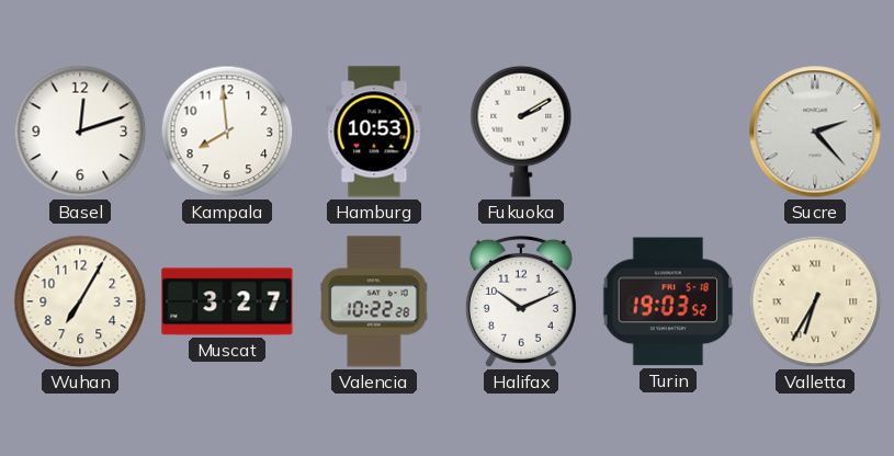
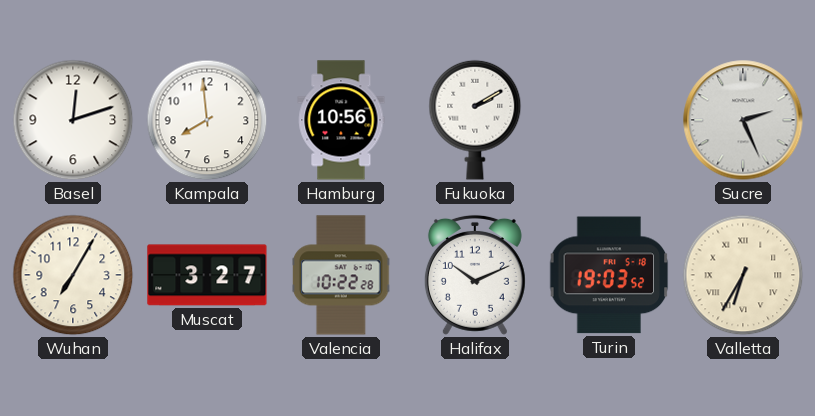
Hamburg: 10:53 -> 10:56
Sucre: 2:23 -> 2:26
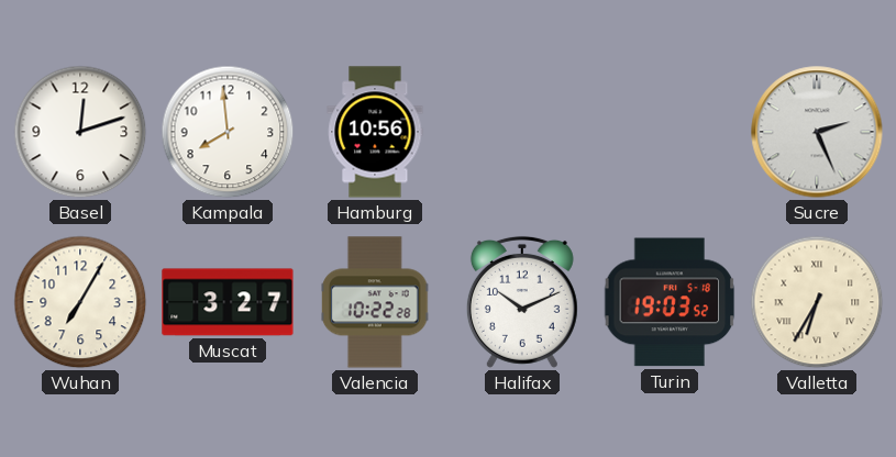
Fukuoka: 2:10 -> none
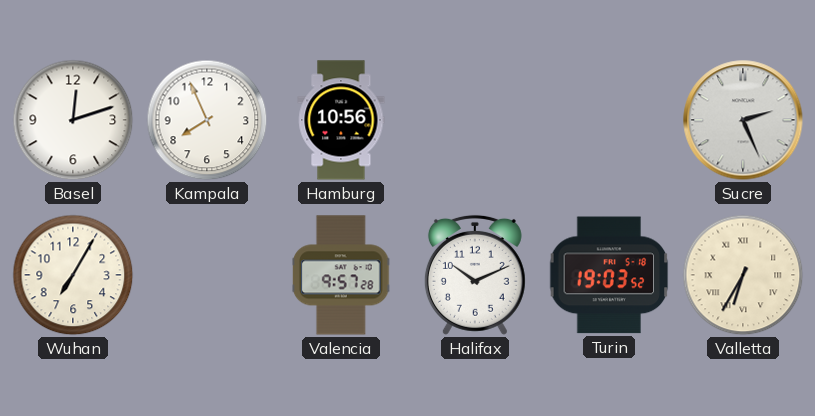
Kampala: 7:59 -> 7:56
Muscat: 3:27 -> none
Valencia: 10:22 -> 9:57
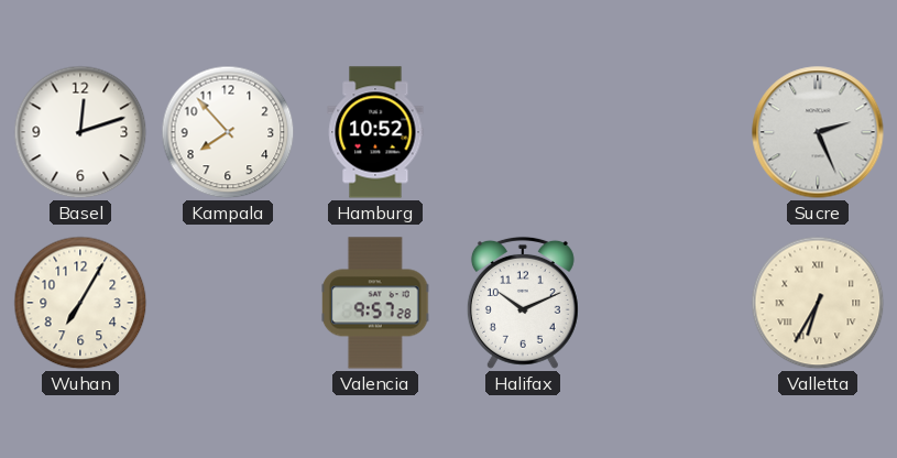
Kampala: 7:56 -> 7:53
Hamburg: 10:56 -> 10:52
Turin: 19:03 -> none
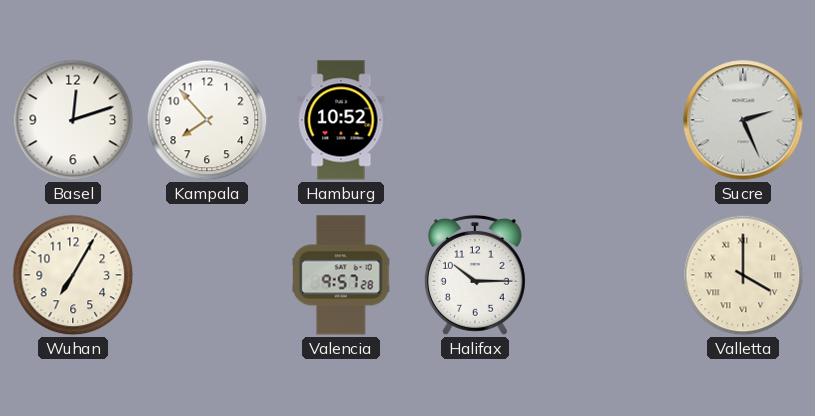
Halifax: 10:11 -> 10:15
Valletta: 6:35 -> 4:00
